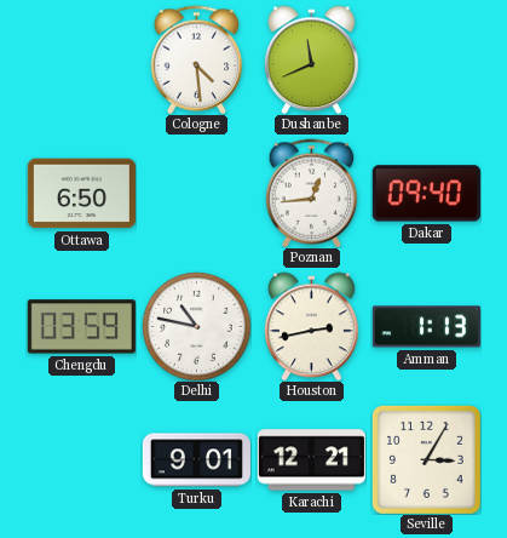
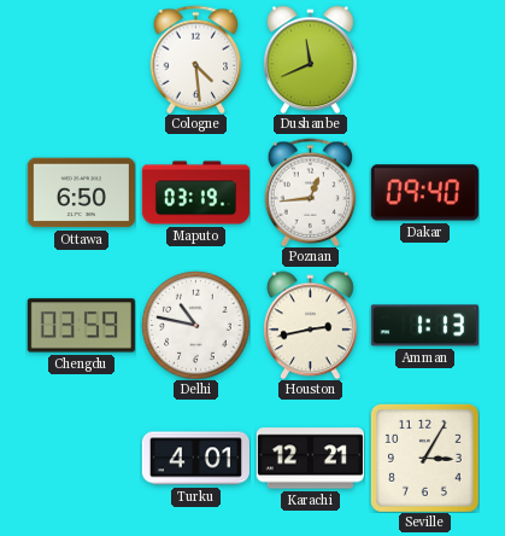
Maputo: none -> 03:19
Turku: 9:01 -> 4:01
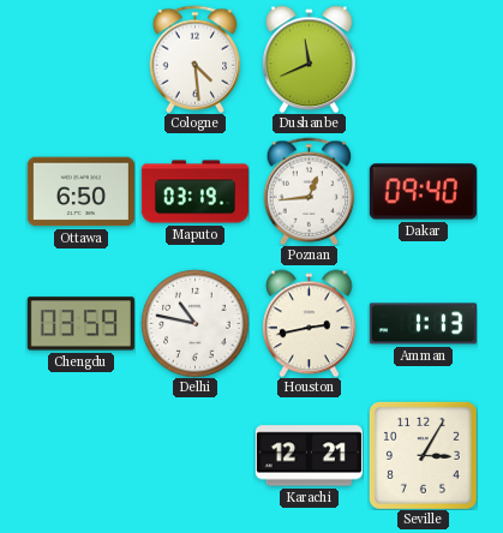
Turku: 4:01 -> none
